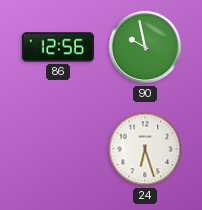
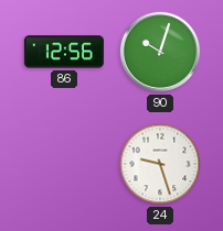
90: 9:58 -> 10:03
24: 6:27 -> 9:27
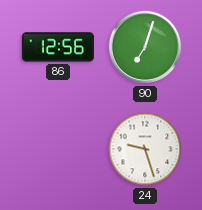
90: 10:03 -> 7:03
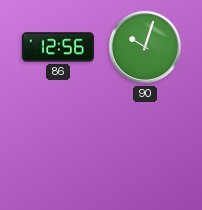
90: 7:03 -> 10:03
24: 9:27 -> none
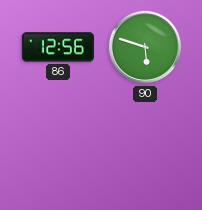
90: 10:03 -> 5:48
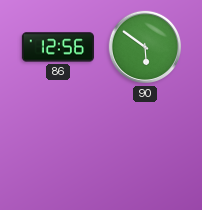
90: 5:48 -> 5:51
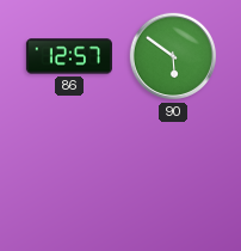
86: 12:56 -> 12:57
